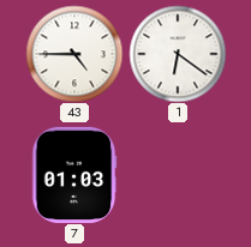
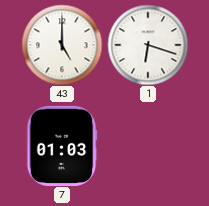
43: 4:45 -> 5:00
1: 6:21 -> 6:18
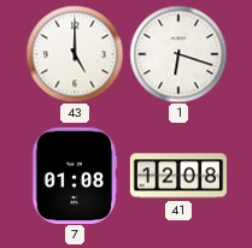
7: 01:03 -> 01:08
41: none -> 12:08
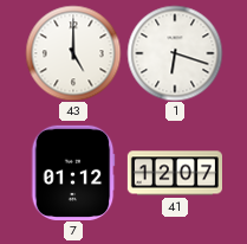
7: 01:08 -> 01:12
41: 12:08 -> 12:07
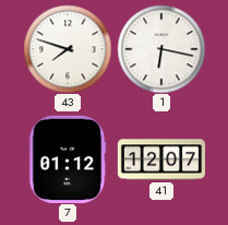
43: 5:00 -> 7:48
1: 6:18 -> 6:17
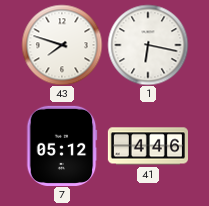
7: 01:12 -> 05:12
41: 12:07 -> 4:46
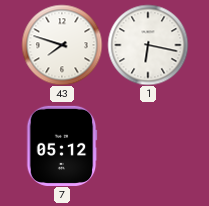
41: 4:46 -> none
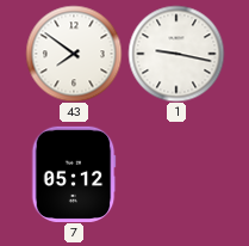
43: 7:48 -> 7:51
1: 6:17 -> 9:17
